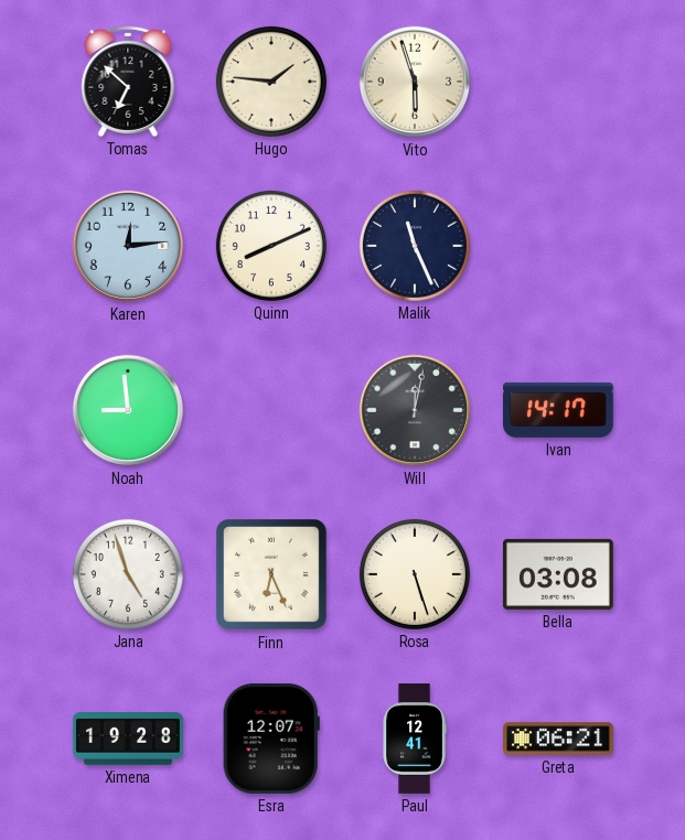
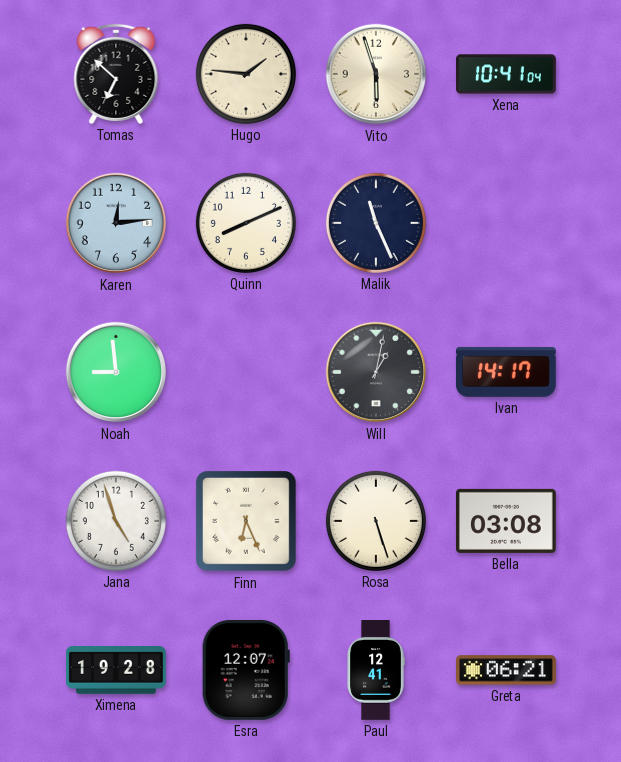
Xena: none -> 10:41
Will: 12:02 -> 1:02
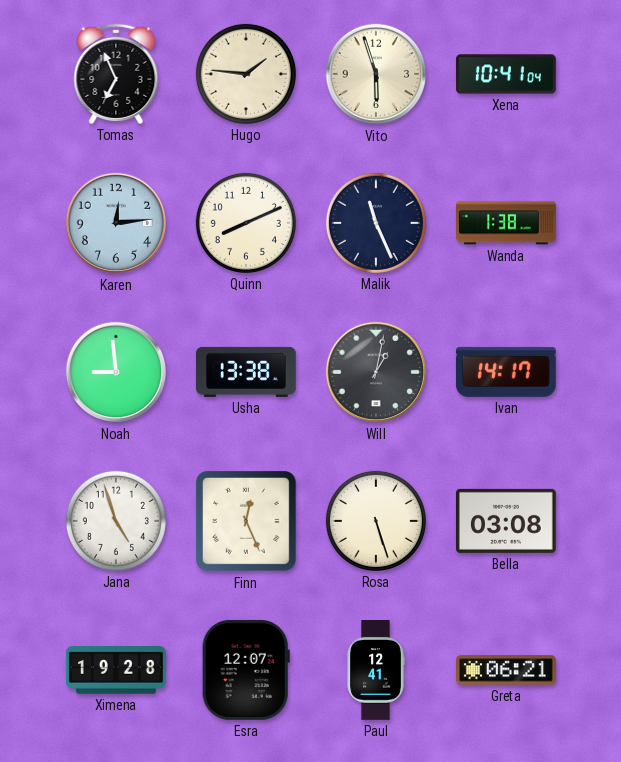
Tomas: 6:52 -> 6:56
Wanda: none -> 1:38
Usha: none -> 13:38
Finn: 6:26 -> 12:26
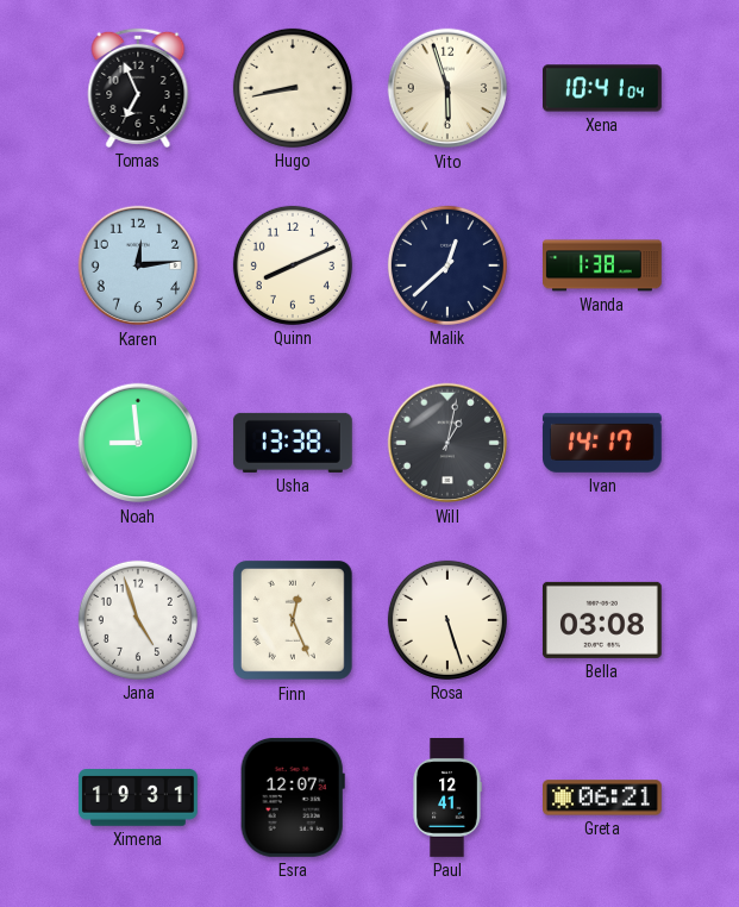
Hugo: 1:46 -> 8:43
Malik: 11:26 -> 12:38
Ximena: 19:28 -> 19:31
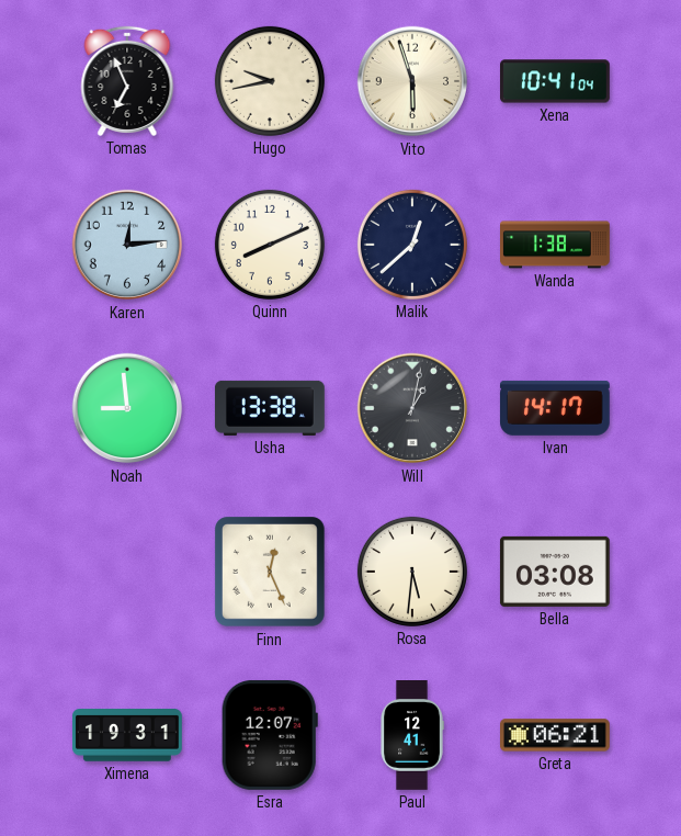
Hugo: 8:43 -> 9:43
Jana: 4:57 -> none
Rosa: 5:27 -> 5:31
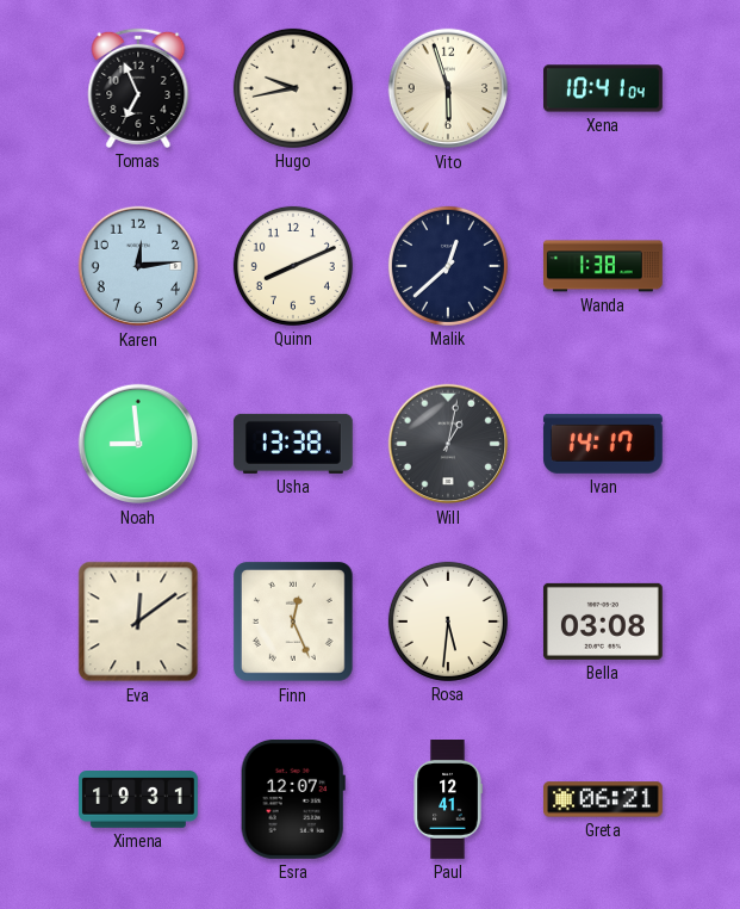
Eva: none -> 12:09
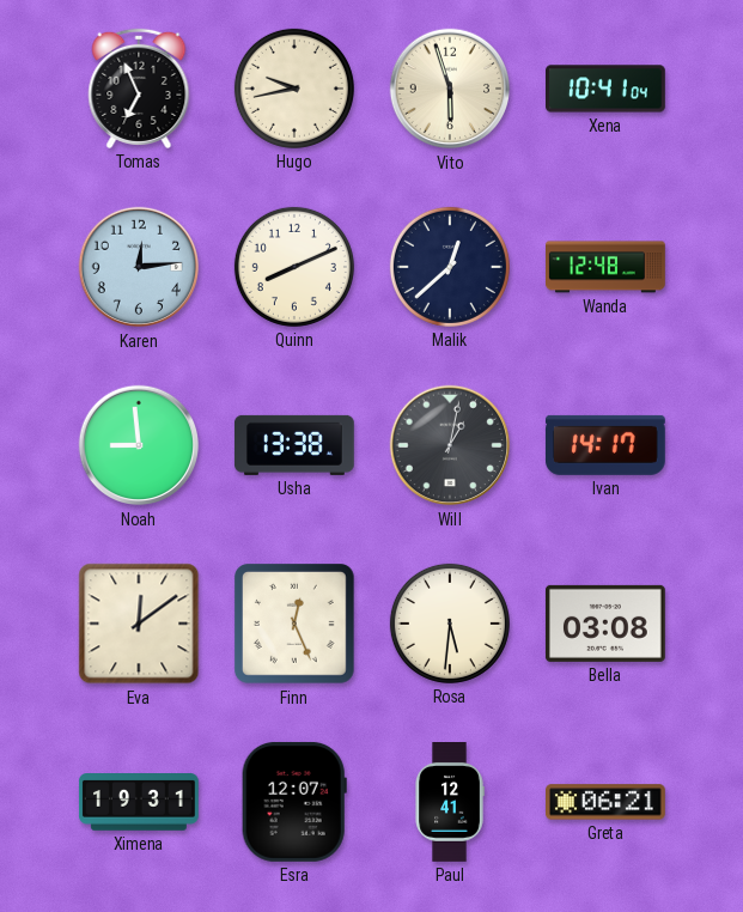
Wanda: 1:38 -> 12:48
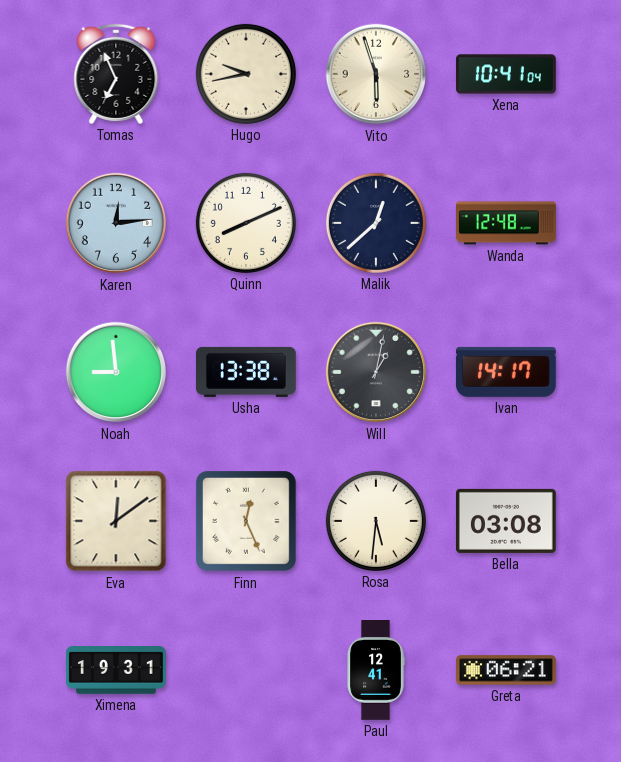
Esra: 12:07 -> none
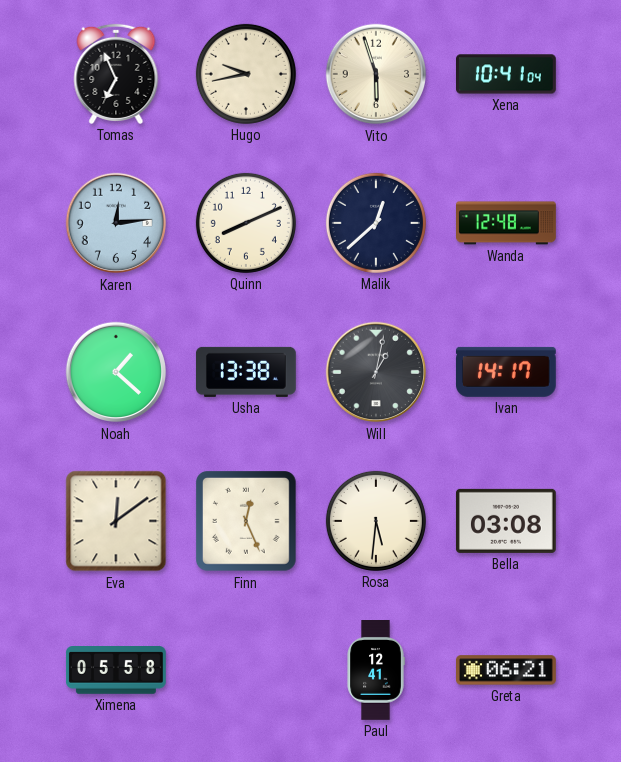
Noah: 8:59 -> 1:22
Ximena: 19:31 -> 05:58
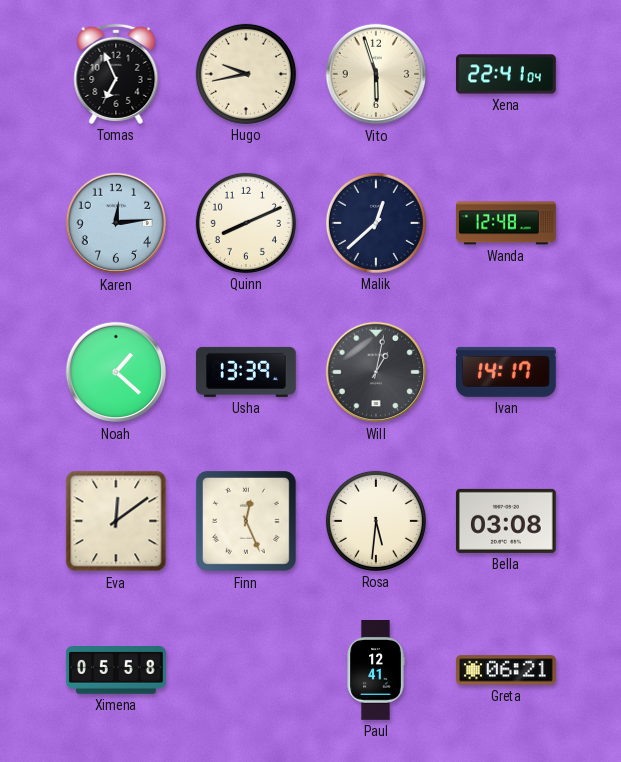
Xena: 10:41 -> 22:41
Usha: 13:38 -> 13:39
